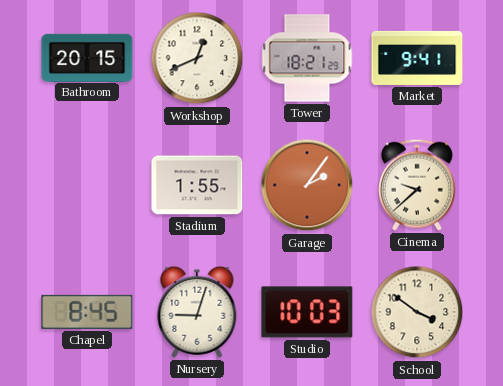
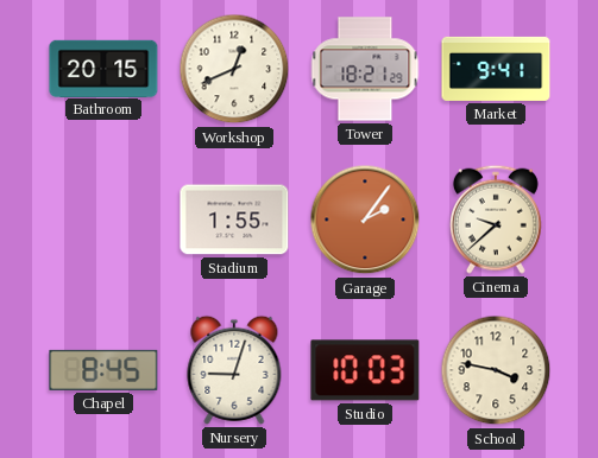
School: 3:51 -> 3:47
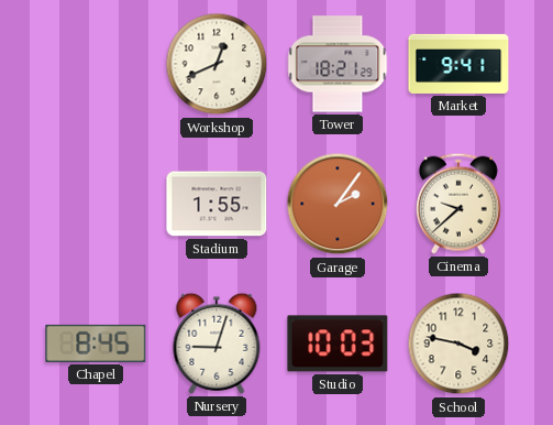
Bathroom: 20:15 -> none
